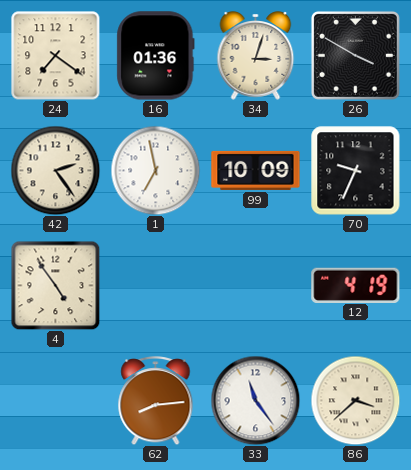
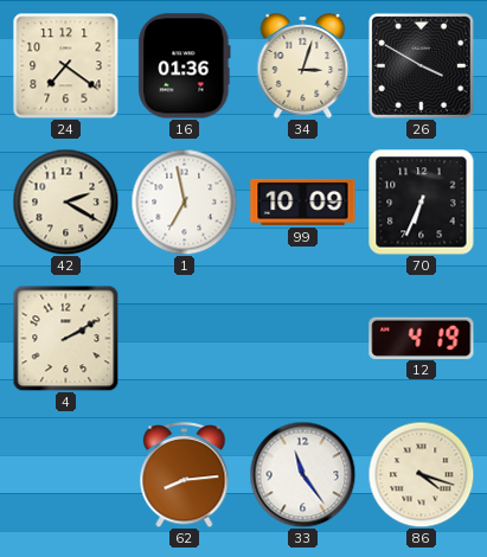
42: 2:24 -> 2:20
70: 9:34 -> 6:34
4: 4:54 -> 2:10
86: 3:38 -> 4:18
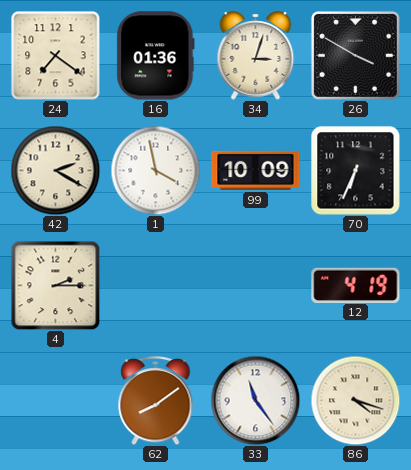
1: 6:58 -> 3:58
4: 2:10 -> 2:15
62: 8:14 -> 8:09
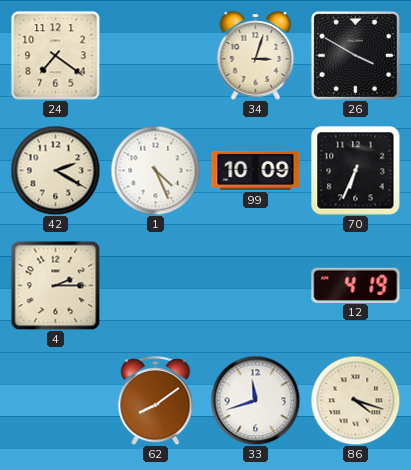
16: 01:36 -> none
1: 3:58 -> 4:26
33: 11:24 -> 11:42
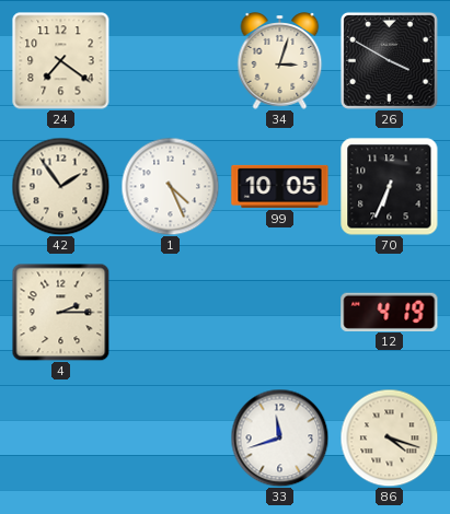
42: 2:20 -> 1:54
99: 10:09 -> 10:05
62: 8:09 -> none
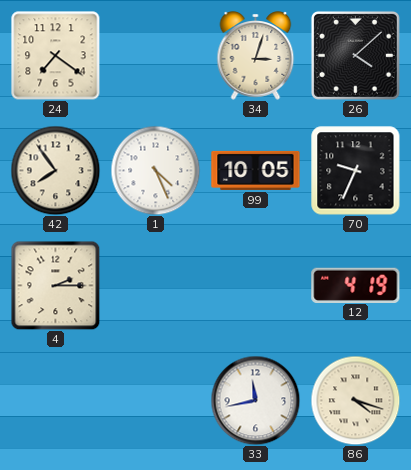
26: 3:50 -> 4:08
42: 1:54 -> 7:54
70: 6:34 -> 9:34
33: 11:42 -> 11:43
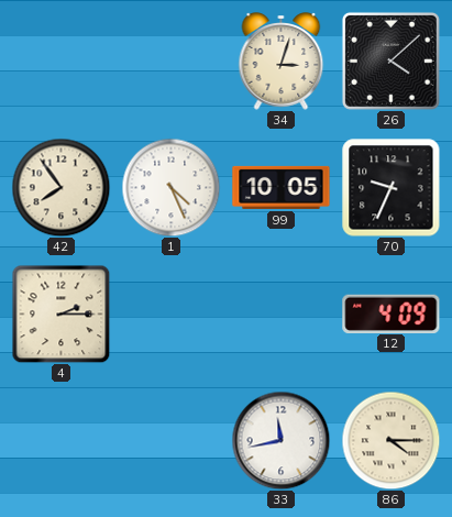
24: 7:21 -> none
12: 4:19 -> 4:09
86: 4:18 -> 4:15
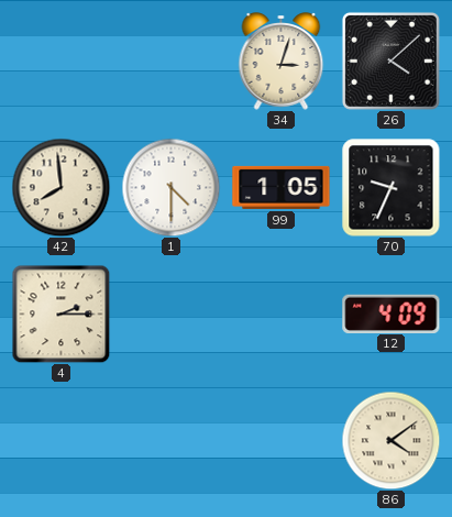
42: 7:54 -> 7:59
1: 4:26 -> 4:30
99: 10:05 -> 1:05
33: 11:43 -> none
86: 4:15 -> 4:09
